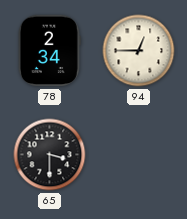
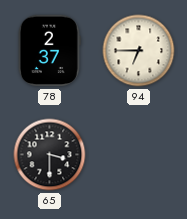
78: 2:34 -> 2:37
94: 12:45 -> 6:45
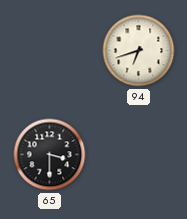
78: 2:37 -> none
94: 6:45 -> 6:42
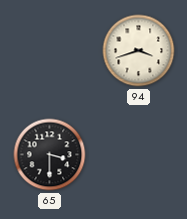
94: 6:42 -> 3:42
